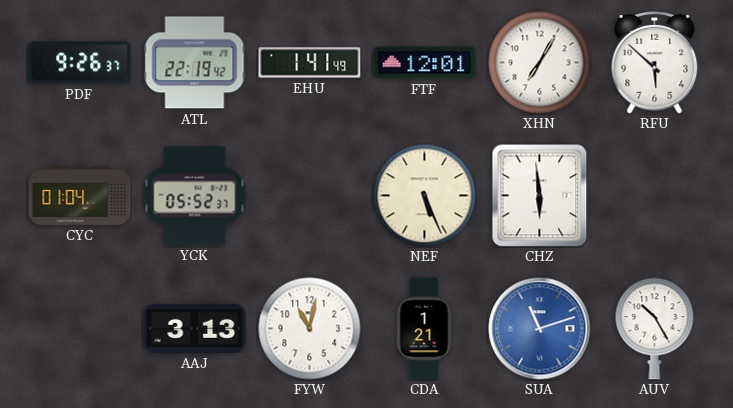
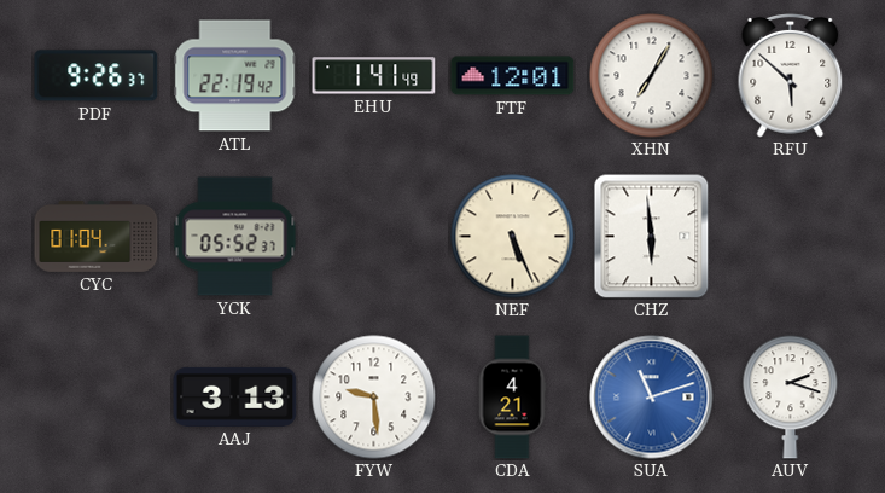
FYW: 11:02 -> 9:29
CDA: 1:21 -> 4:21
AUV: 10:25 -> 2:18
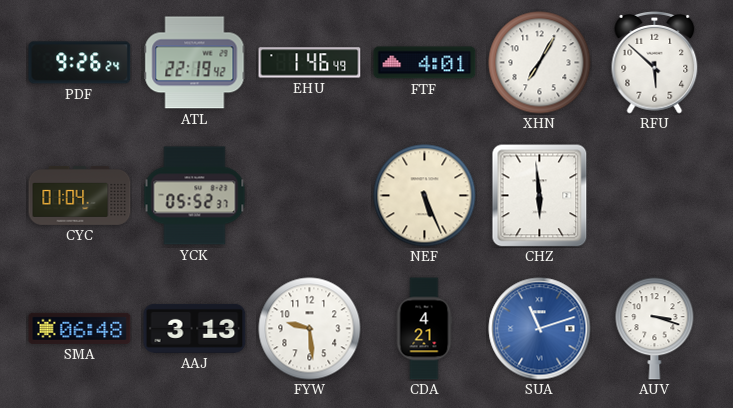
PDF: 9:26:37 -> 9:26:24
EHU: 1:41 -> 1:46
FTF: 12:01 -> 4:01
SMA: none -> 06:48
AUV: 2:18 -> 3:18
